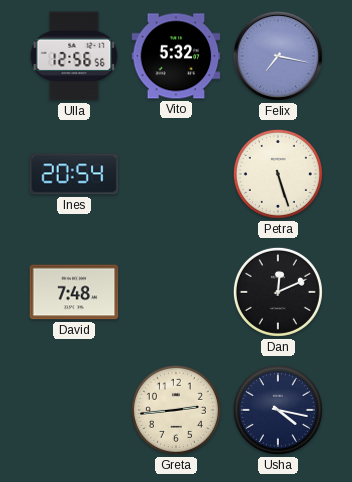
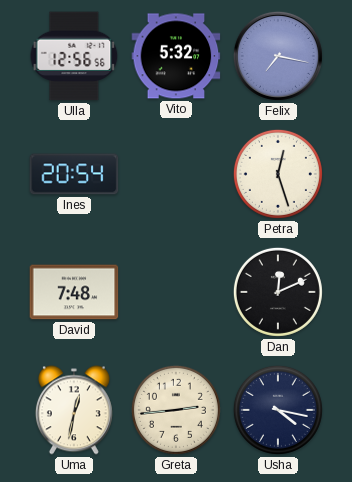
Petra: 5:27 -> 12:27
Uma: none -> 12:32
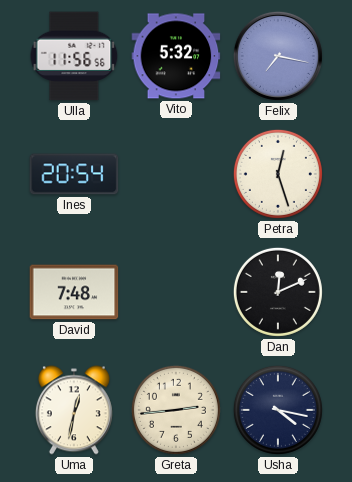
Ulla: 12:56 -> 11:56
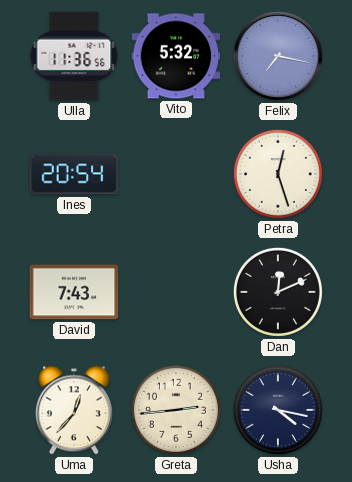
Ulla: 11:56 -> 11:36
David: 7:48 -> 7:43
Uma: 12:32 -> 12:37
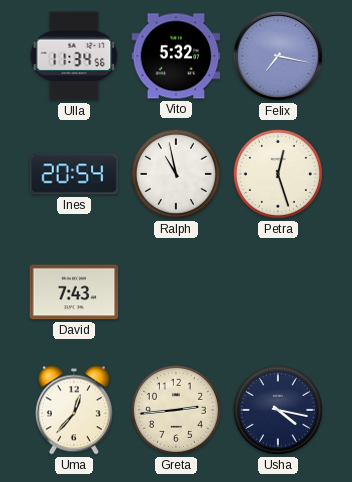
Ulla: 11:36 -> 11:34
Ralph: none -> 10:58
Dan: 12:11 -> none
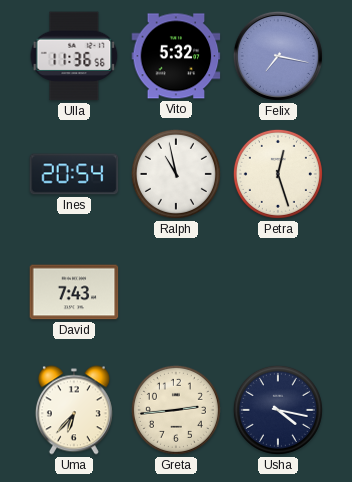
Ulla: 11:34 -> 11:36
Uma: 12:37 -> 6:37
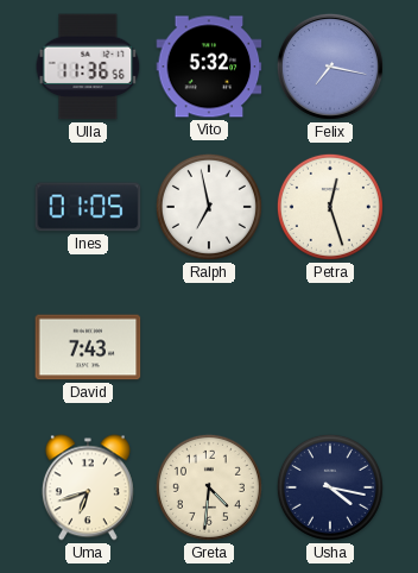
Ines: 20:54 -> 01:05
Ralph: 10:58 -> 6:58
Uma: 6:37 -> 6:42
Greta: 2:44 -> 4:31
